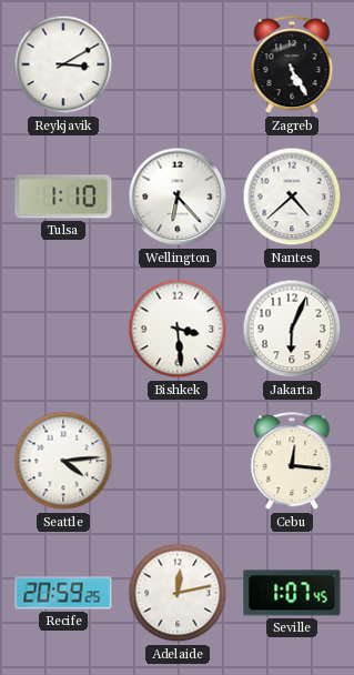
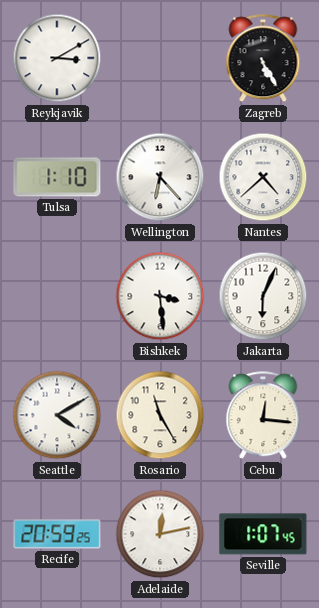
Seattle: 4:14 -> 4:10
Rosario: none -> 11:25
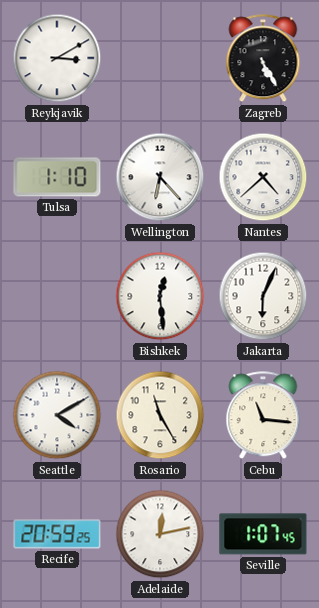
Bishkek: 3:29 -> 12:29
Cebu: 12:16 -> 11:16
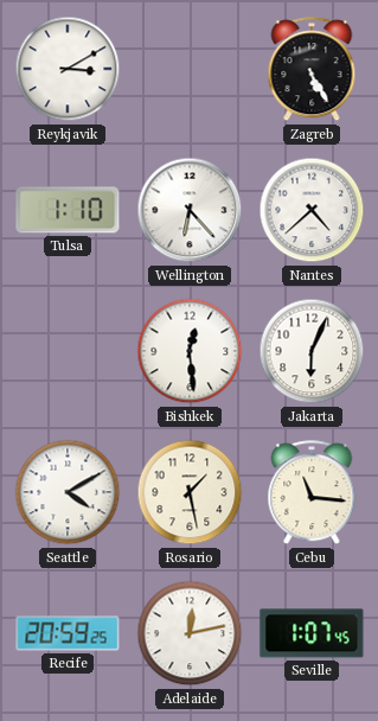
Rosario: 11:25 -> 1:28
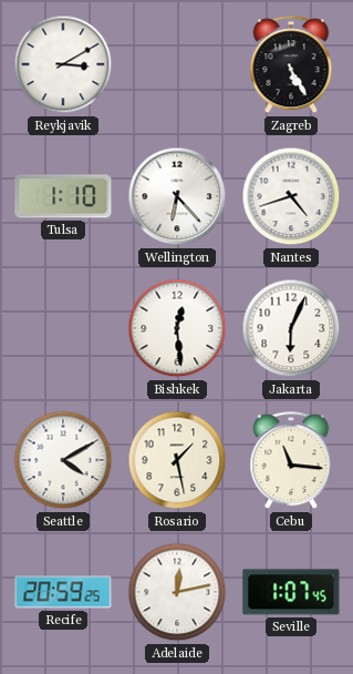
Nantes: 4:38 -> 4:42
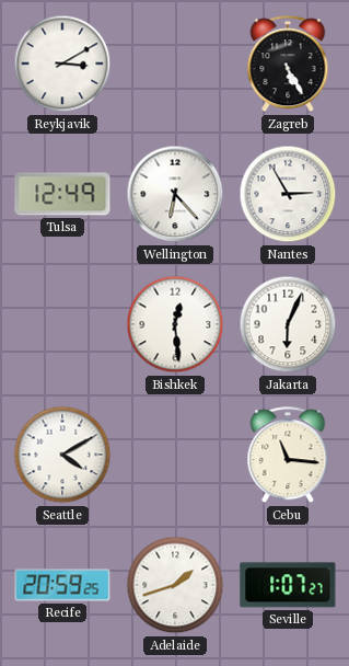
Tulsa: 1:10 -> 12:49
Nantes: 4:42 -> 2:55
Rosario: 1:28 -> none
Adelaide: 12:13 -> 1:42
Seville: 1:07:45 -> 1:07:27
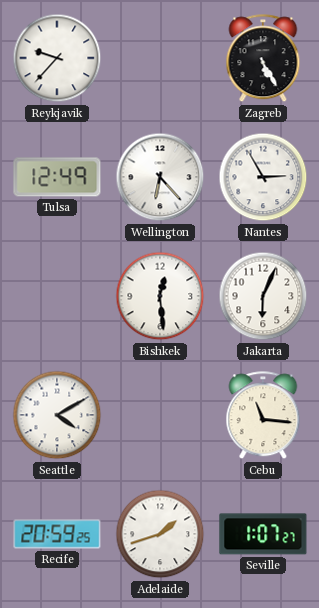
Reykjavik: 3:10 -> 9:37
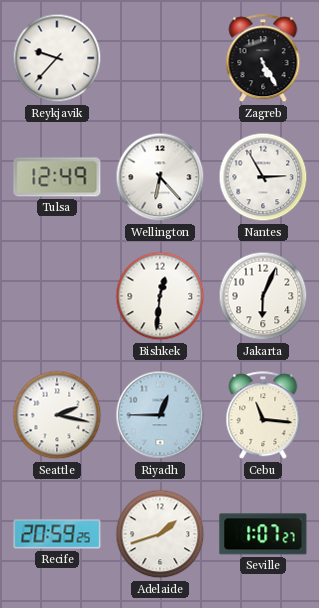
Bishkek: 12:29 -> 12:31
Seattle: 4:10 -> 2:17
Riyadh: none -> 12:45
